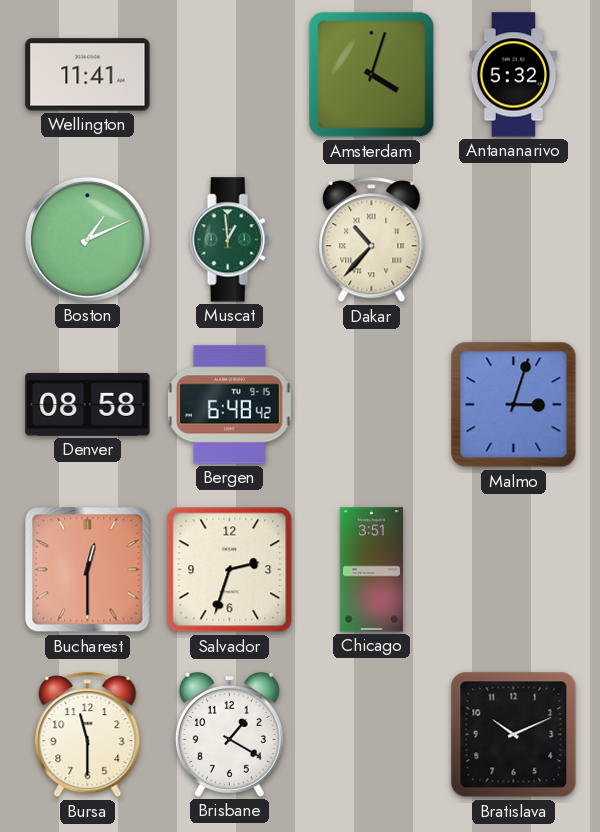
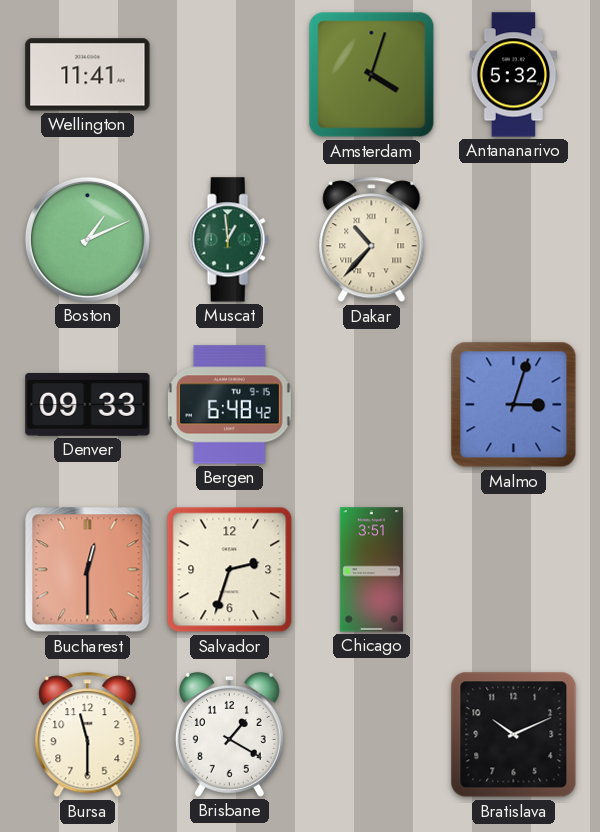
Denver: 08:58 -> 09:33
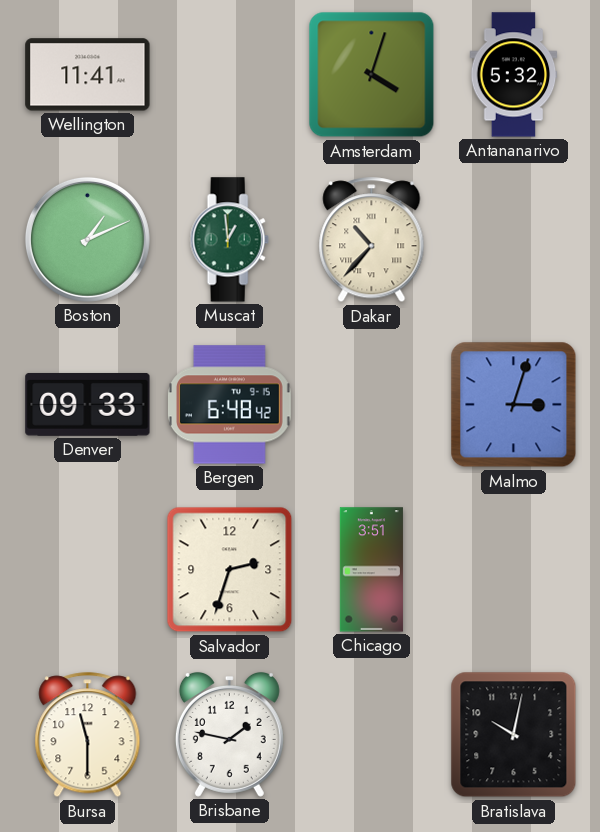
Bucharest: 12:30 -> none
Brisbane: 1:20 -> 1:47
Bratislava: 10:11 -> 10:02
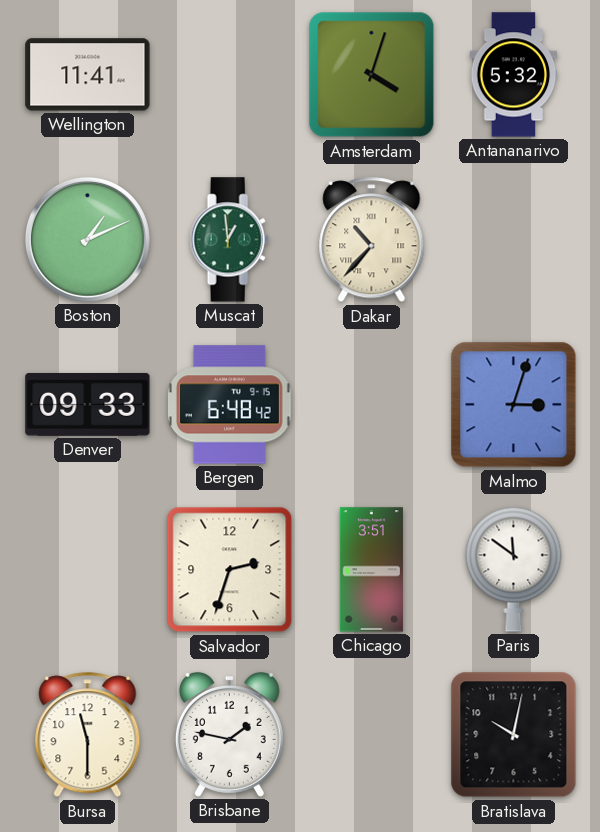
Paris: none -> 11:51
